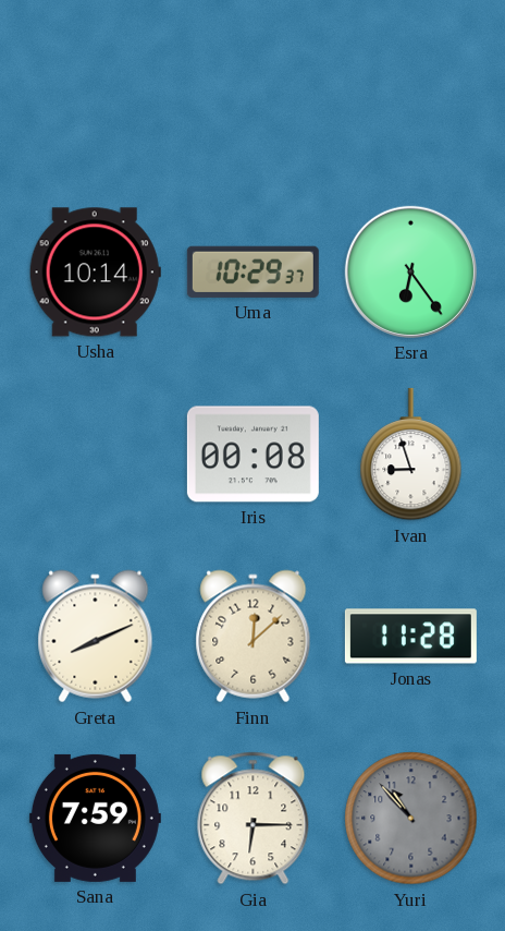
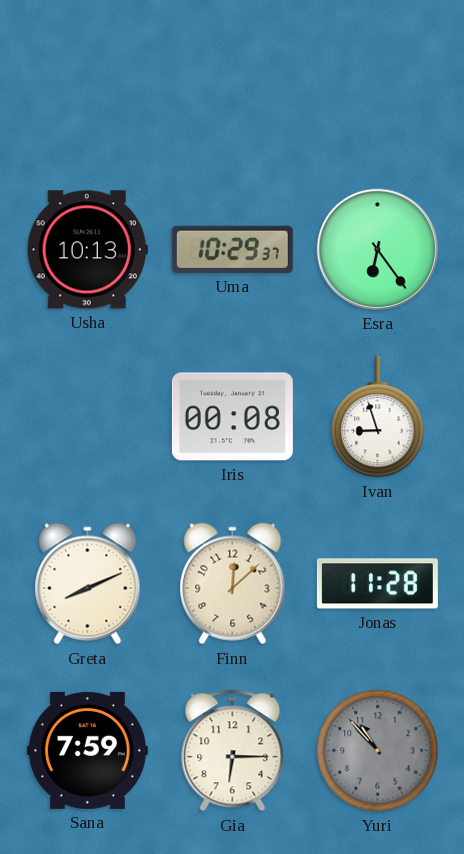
Usha: 10:14 -> 10:13
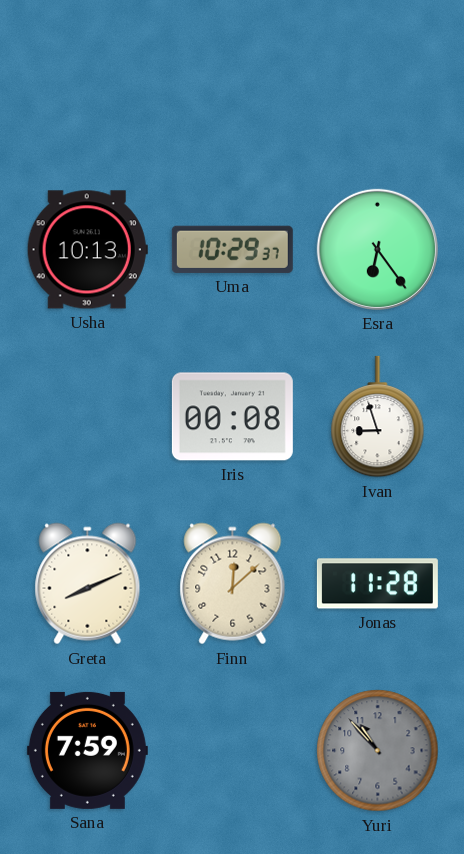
Gia: 6:15 -> none
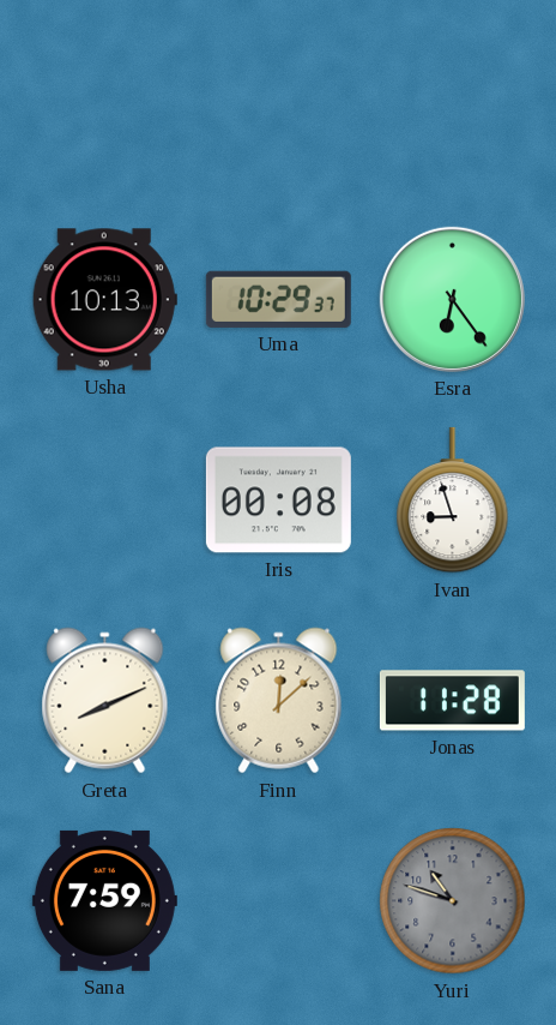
Yuri: 10:53 -> 10:48
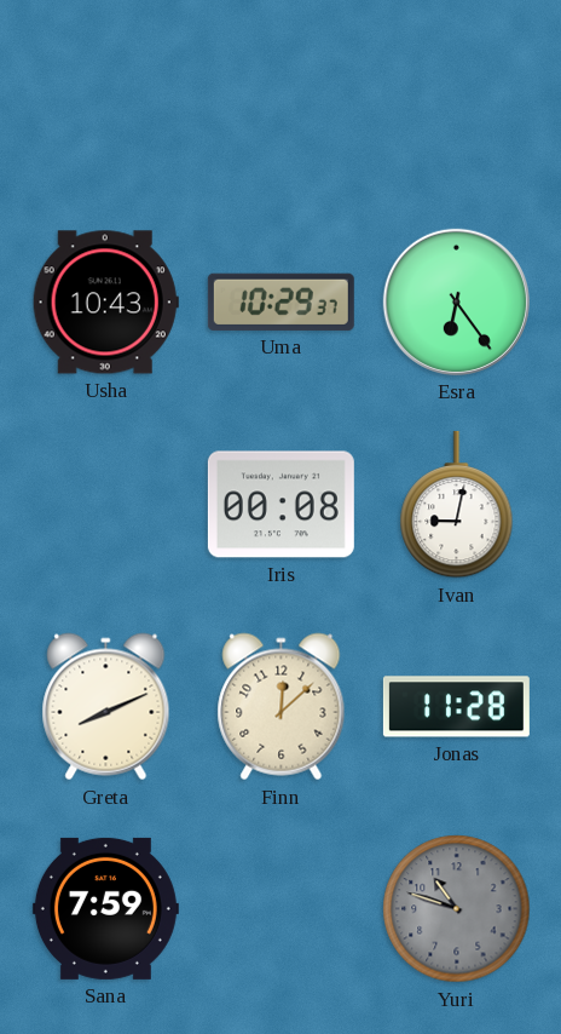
Usha: 10:13 -> 10:43
Ivan: 8:57 -> 9:02
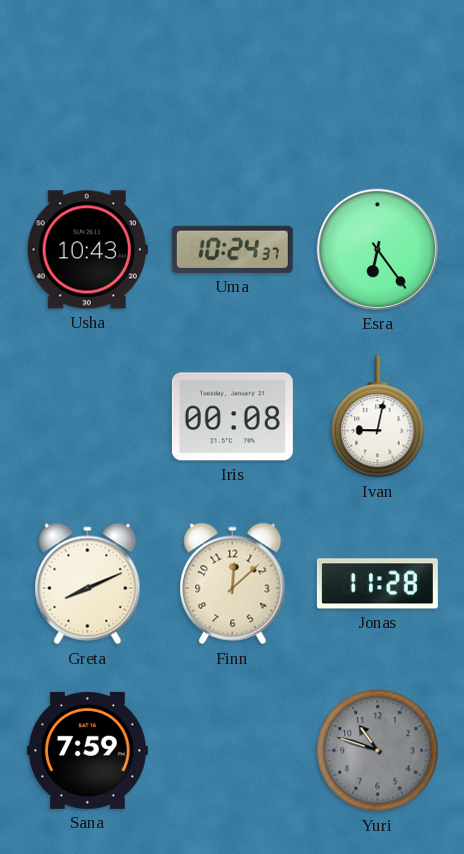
Uma: 10:29 -> 10:24
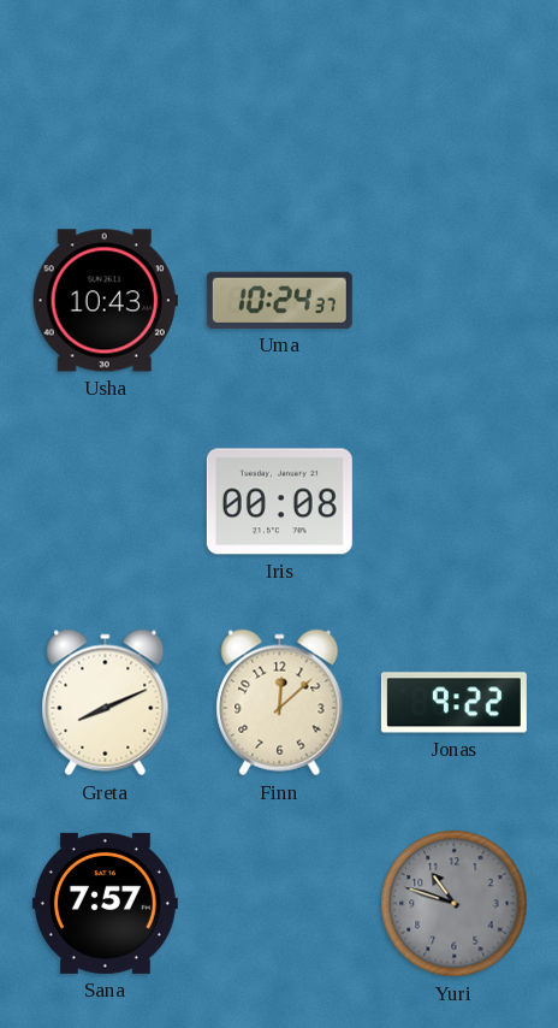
Esra: 6:24 -> none
Ivan: 9:02 -> none
Jonas: 11:28 -> 9:22
Sana: 7:59 -> 7:57
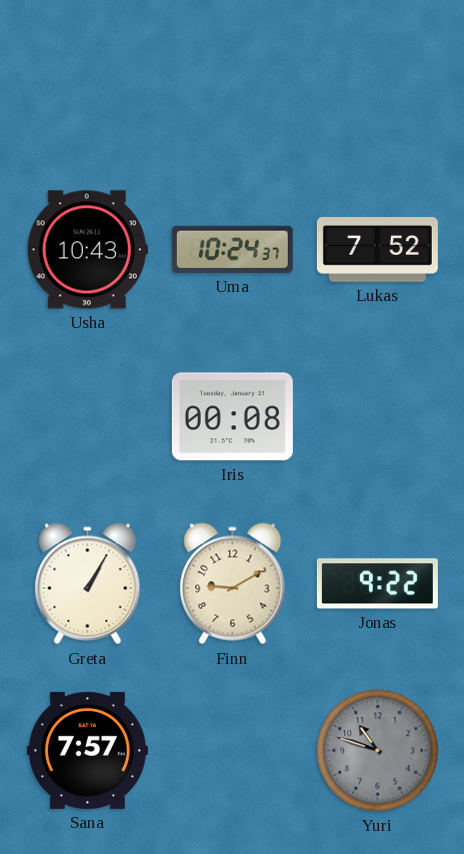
Lukas: none -> 7:52
Greta: 8:11 -> 1:05
Finn: 12:08 -> 9:10
